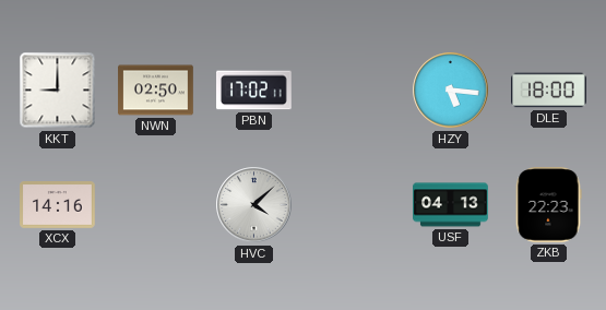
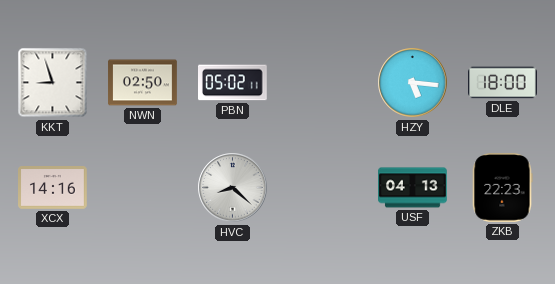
KKT: 9:00 -> 8:57
PBN: 17:02 -> 05:02
HVC: 4:08 -> 8:22
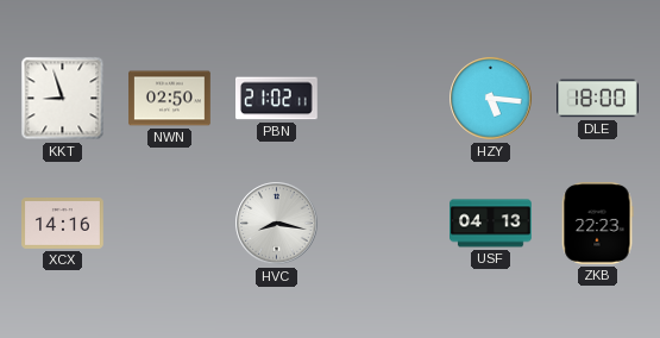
PBN: 05:02 -> 21:02
HVC: 8:22 -> 8:17
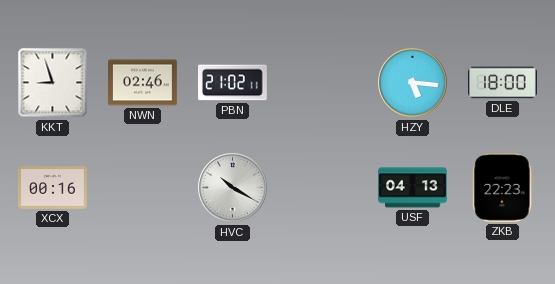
NWN: 02:50 -> 02:46
XCX: 14:16 -> 00:16
HVC: 8:17 -> 10:20
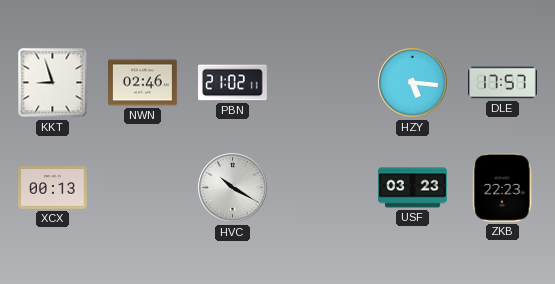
DLE: 18:00 -> 17:57
XCX: 00:16 -> 00:13
USF: 04:13 -> 03:23
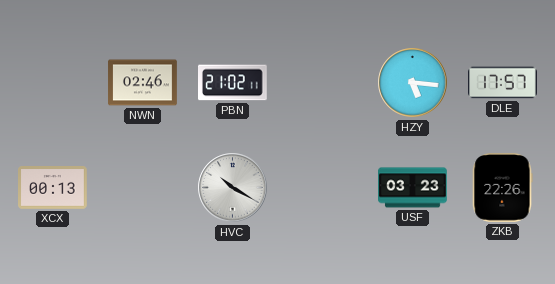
KKT: 8:57 -> none
ZKB: 22:23 -> 22:26
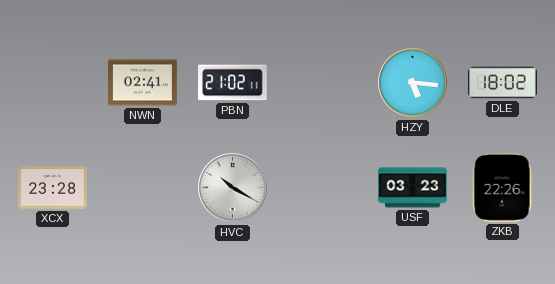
NWN: 02:46 -> 02:41
DLE: 17:57 -> 18:02
XCX: 00:13 -> 23:28
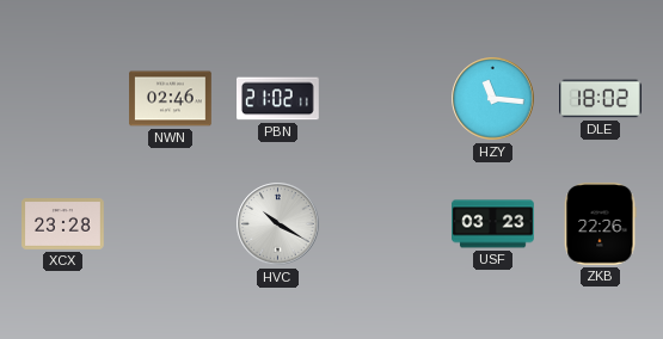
NWN: 02:41 -> 02:46
HZY: 5:16 -> 11:16
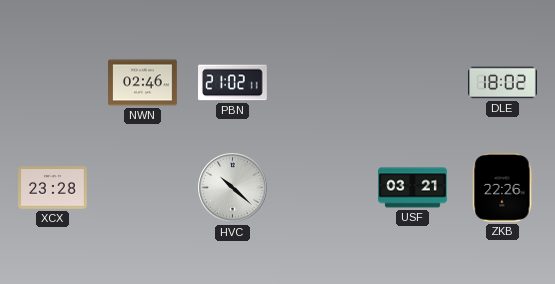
HZY: 11:16 -> none
HVC: 10:20 -> 10:22
USF: 03:23 -> 03:21
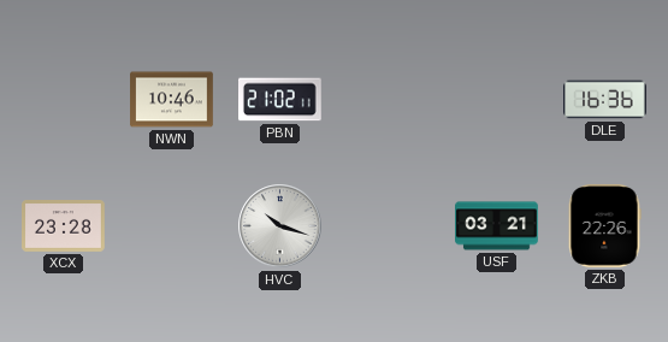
NWN: 02:46 -> 10:46
DLE: 18:02 -> 16:36
HVC: 10:22 -> 10:18
